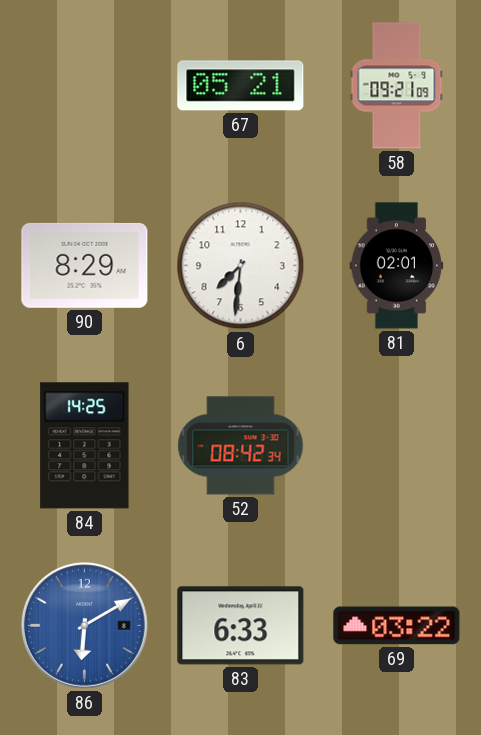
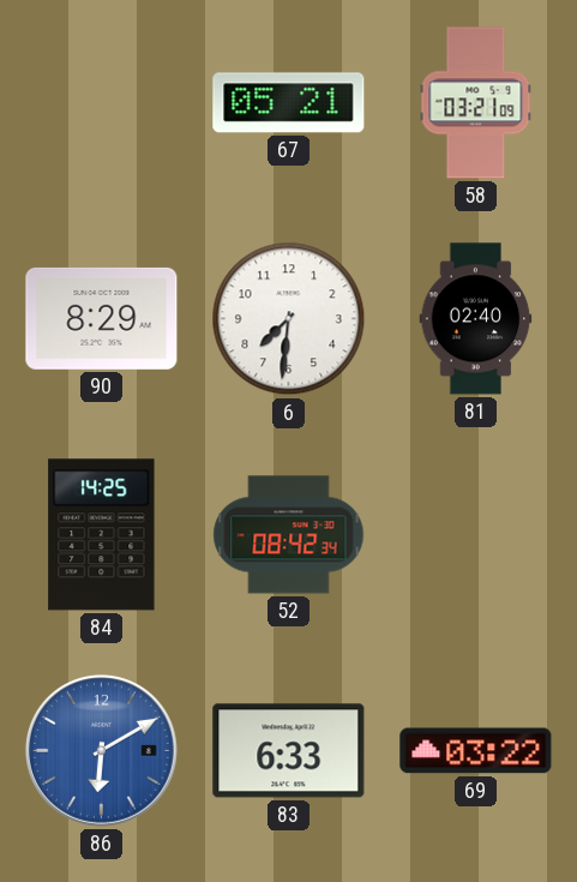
58: 09:21 -> 03:21
81: 02:01 -> 02:40
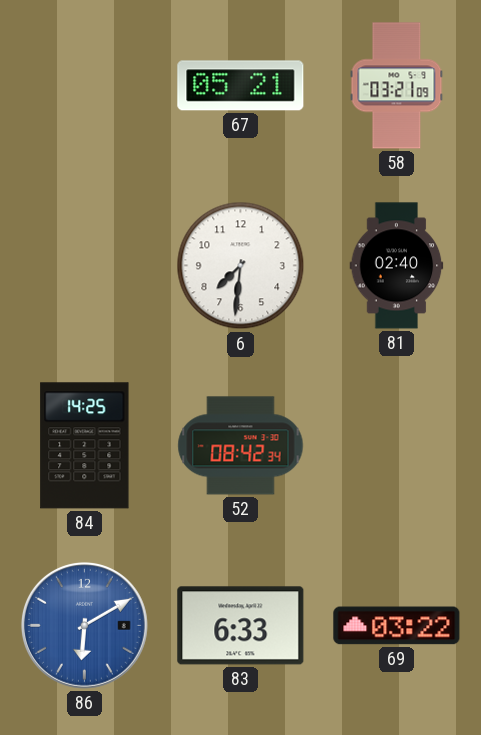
90: 8:29 -> none
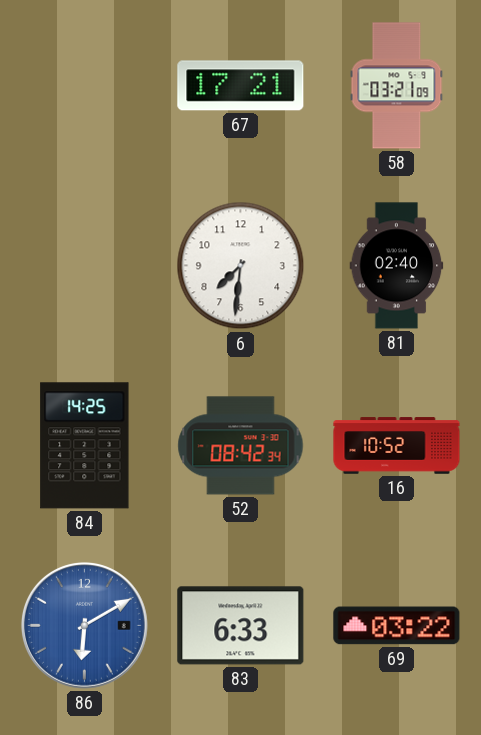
67: 05:21 -> 17:21
16: none -> 10:52
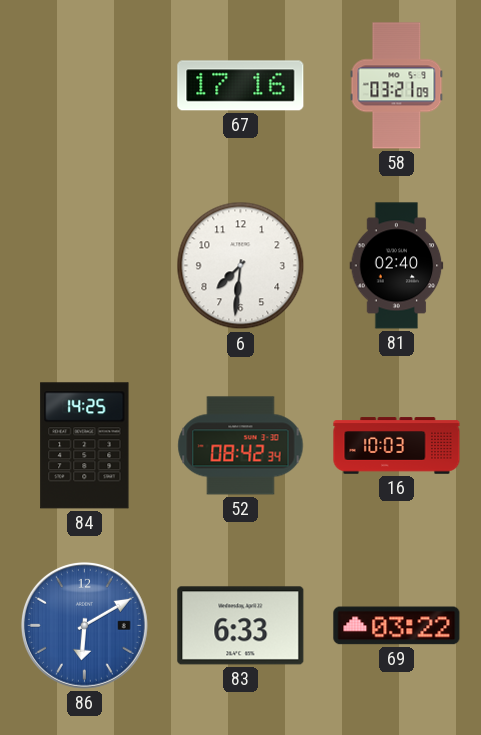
67: 17:21 -> 17:16
16: 10:52 -> 10:03
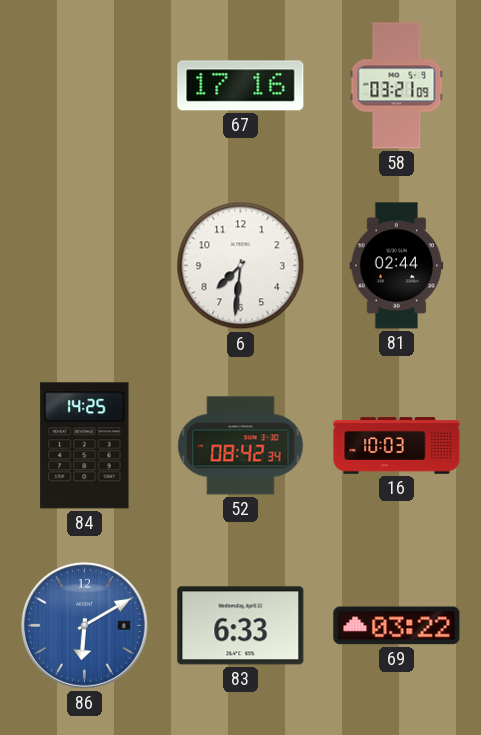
81: 02:40 -> 02:44
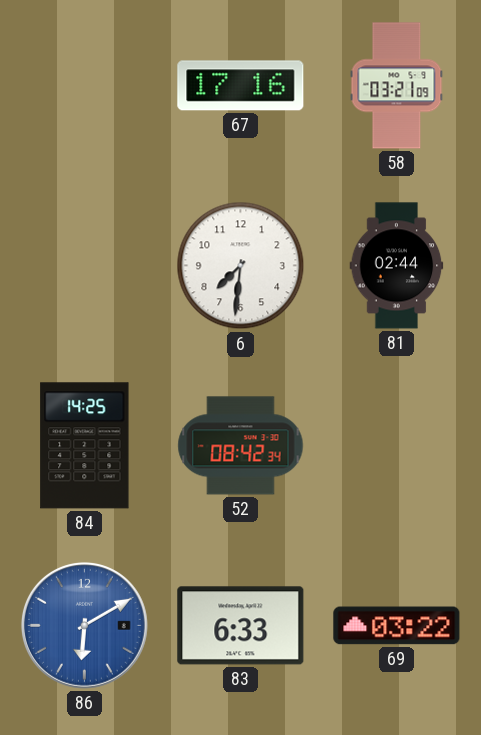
16: 10:03 -> none
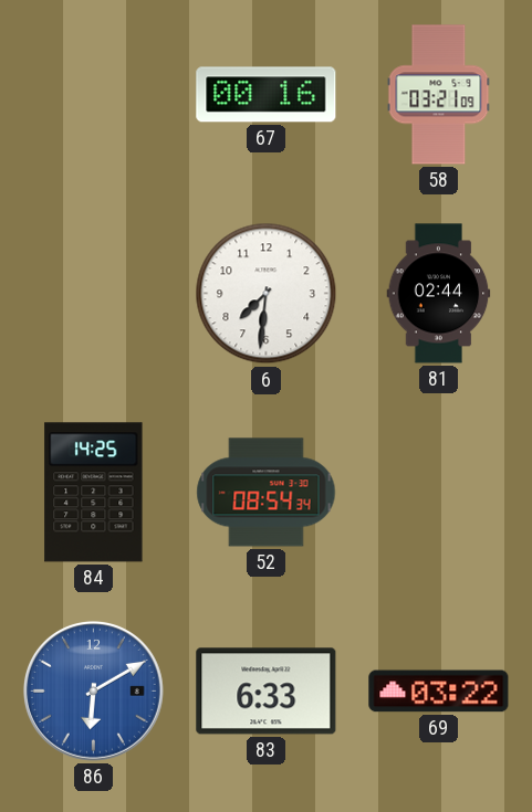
67: 17:16 -> 00:16
52: 08:42 -> 08:54
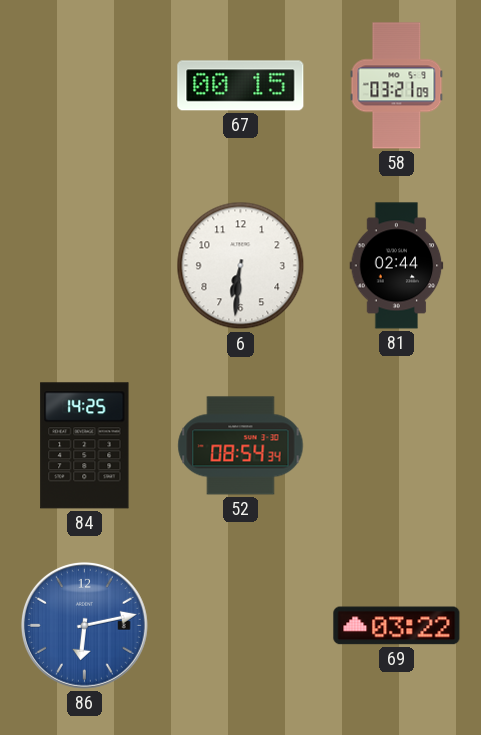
67: 00:16 -> 00:15
6: 7:31 -> 6:31
86: 6:10 -> 6:13
83: 6:33 -> none
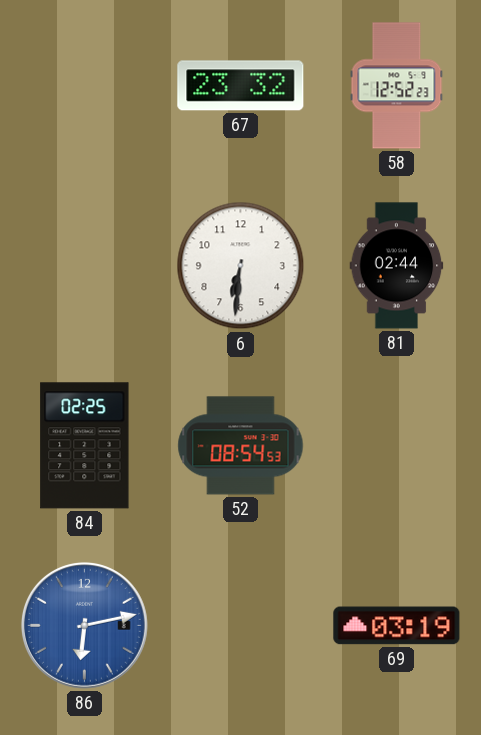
67: 00:15 -> 23:32
58: 03:21 -> 12:52
84: 14:25 -> 02:25
52: 08:54:34 -> 08:54:53
69: 03:22 -> 03:19
